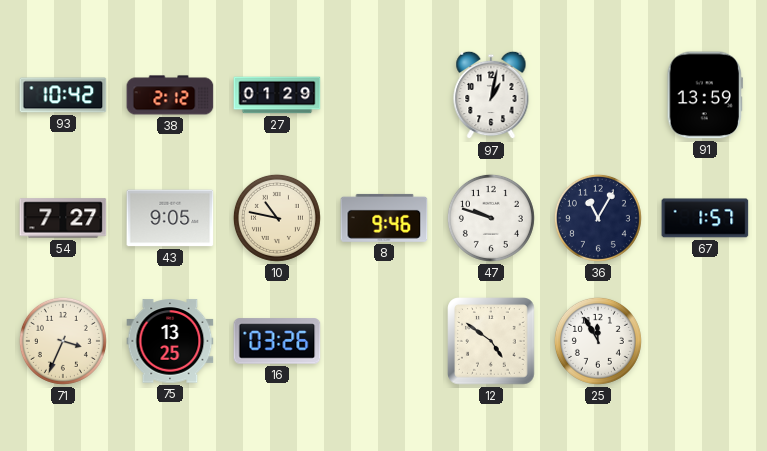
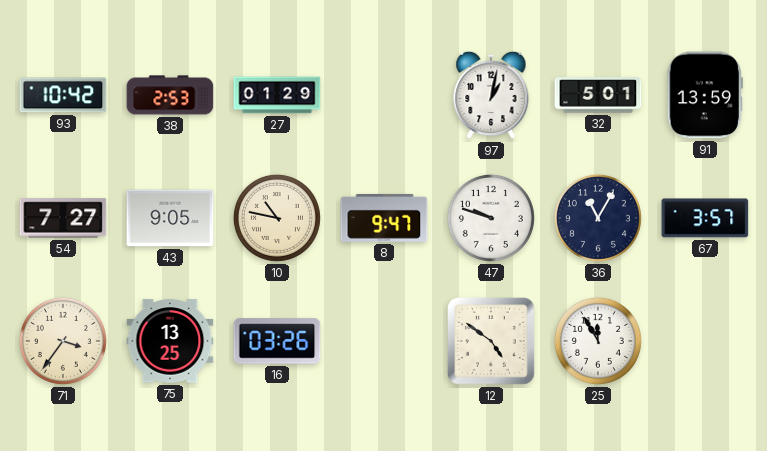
38: 2:12 -> 2:53
32: none -> 5:01
8: 9:46 -> 9:47
67: 1:57 -> 3:57
71: 3:34 -> 3:36
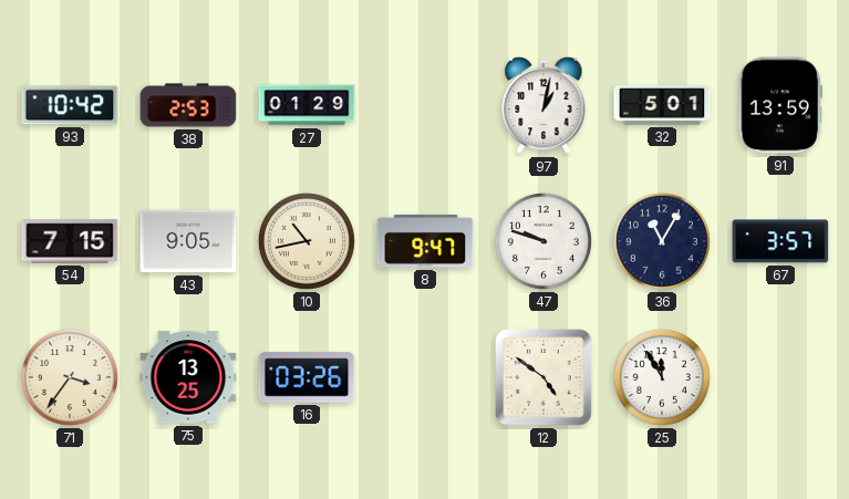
54: 7:27 -> 7:15
10: 10:47 -> 10:43
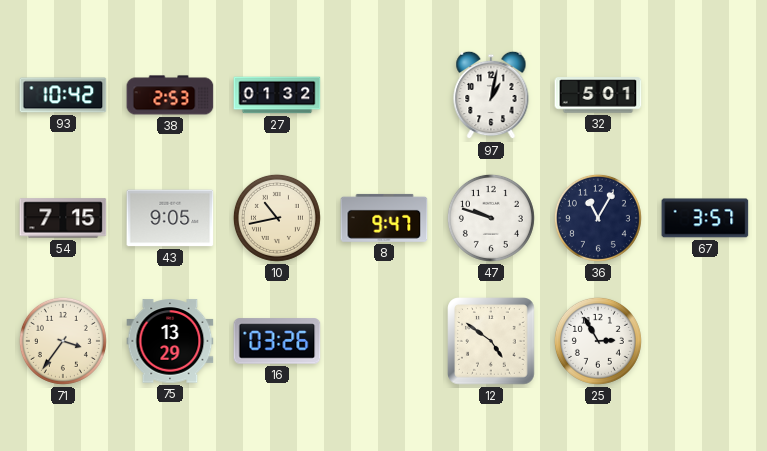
27: 01:29 -> 01:32
91: 13:59 -> none
75: 13:25 -> 13:29
25: 11:55 -> 2:55
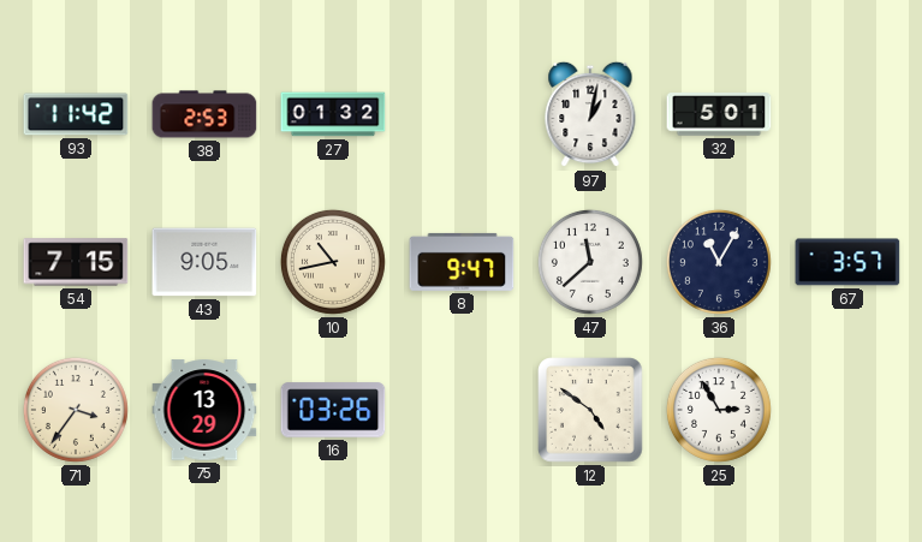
93: 10:42 -> 11:42
47: 9:48 -> 11:38
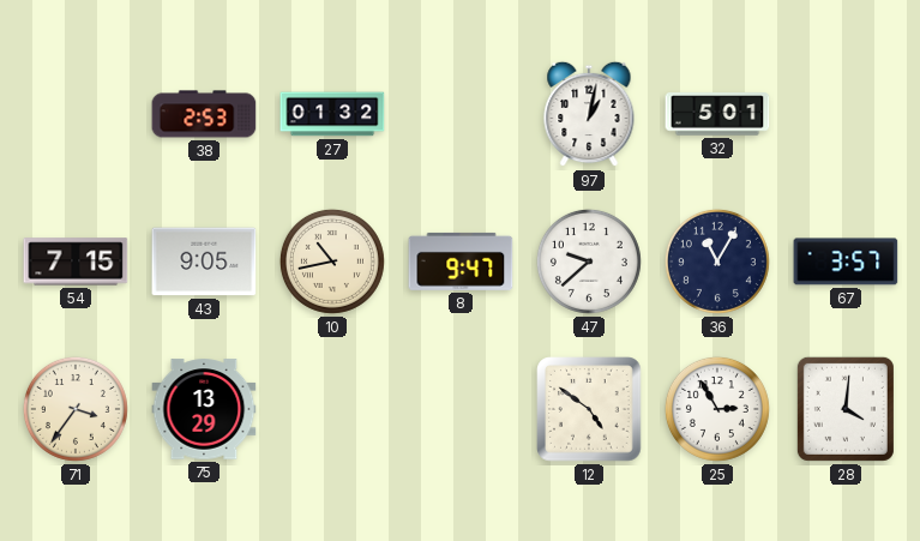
93: 11:42 -> none
47: 11:38 -> 9:38
16: 03:26 -> none
28: none -> 4:01
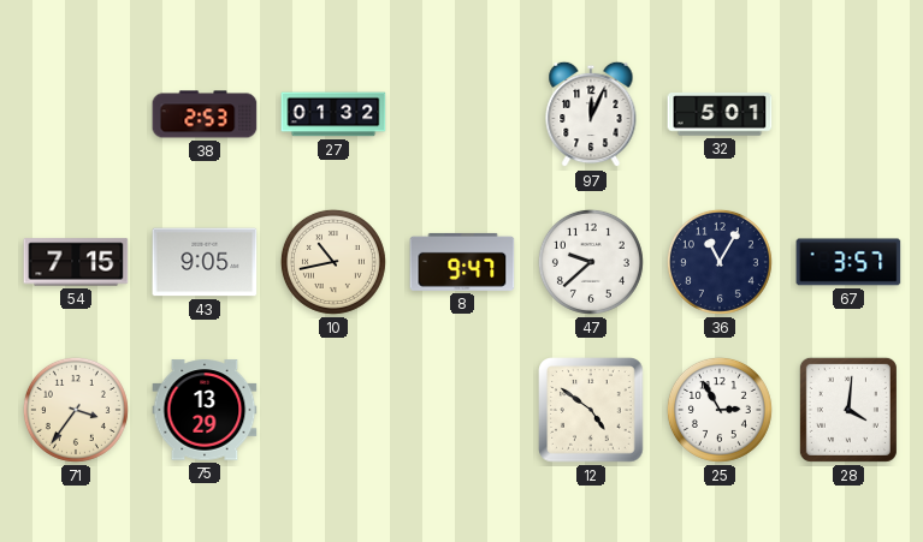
97: 1:02 -> 12:04
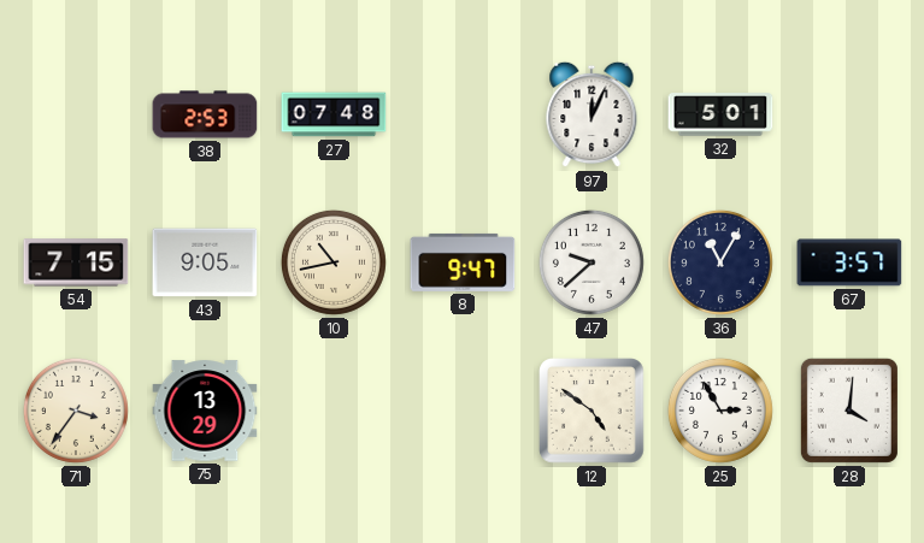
27: 01:32 -> 07:48
